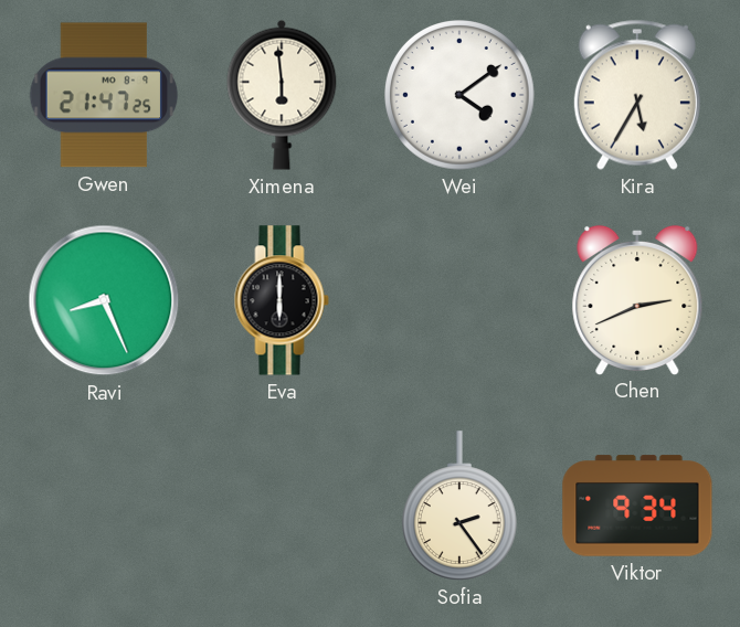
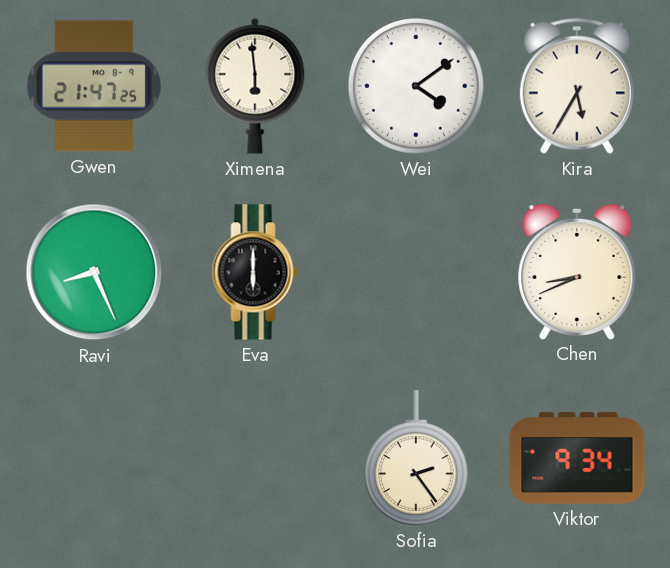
Chen: 2:41 -> 8:41
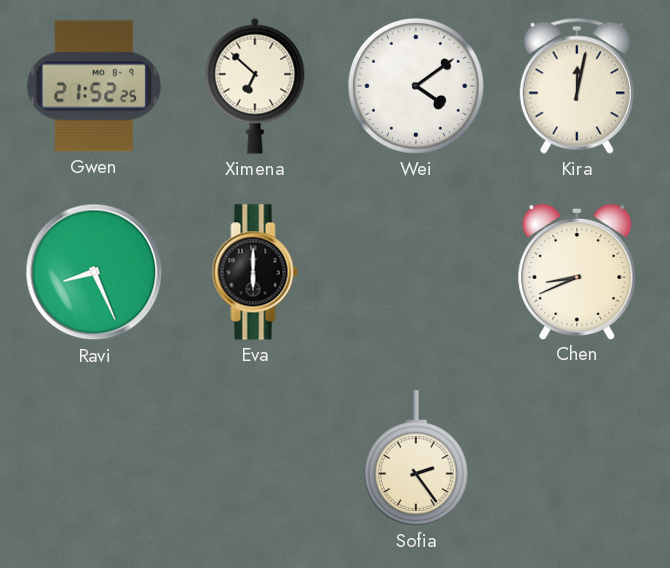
Gwen: 21:47 -> 21:52
Ximena: 5:59 -> 6:52
Kira: 5:35 -> 12:02
Viktor: 9:34 -> none
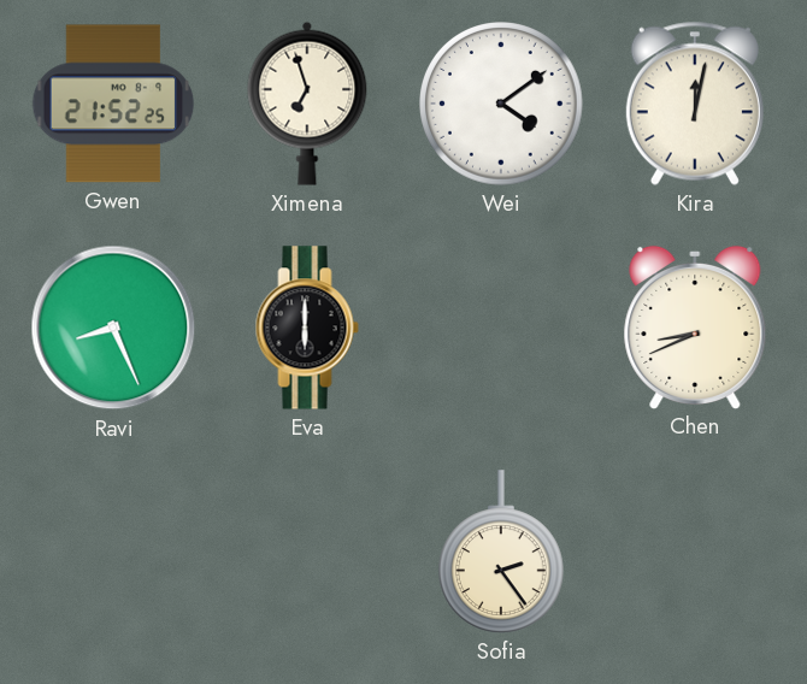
Ximena: 6:52 -> 6:57
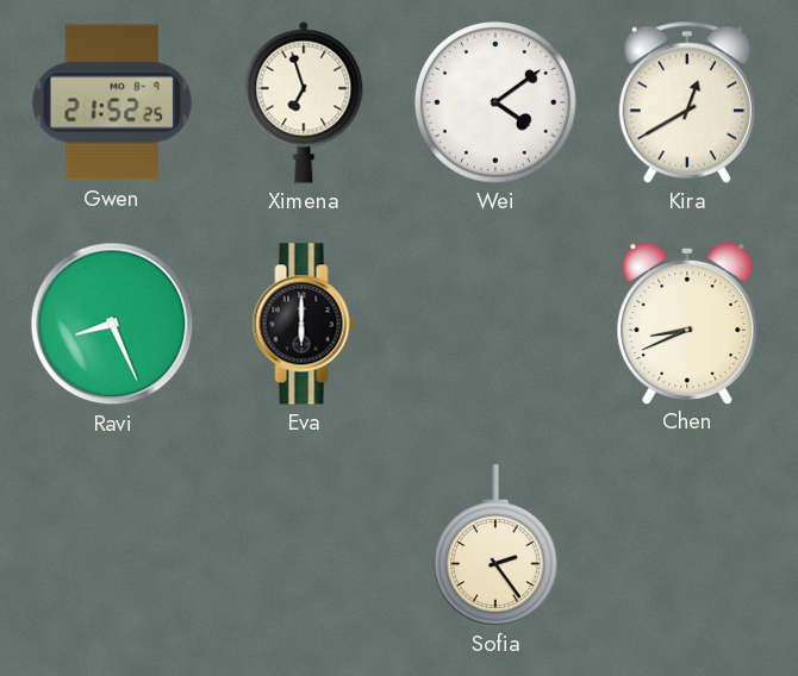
Kira: 12:02 -> 12:40
